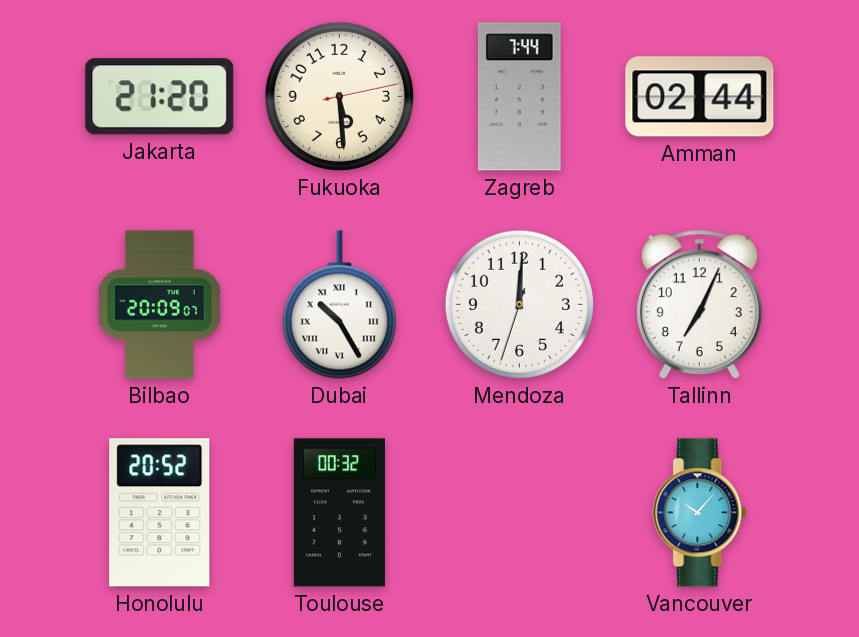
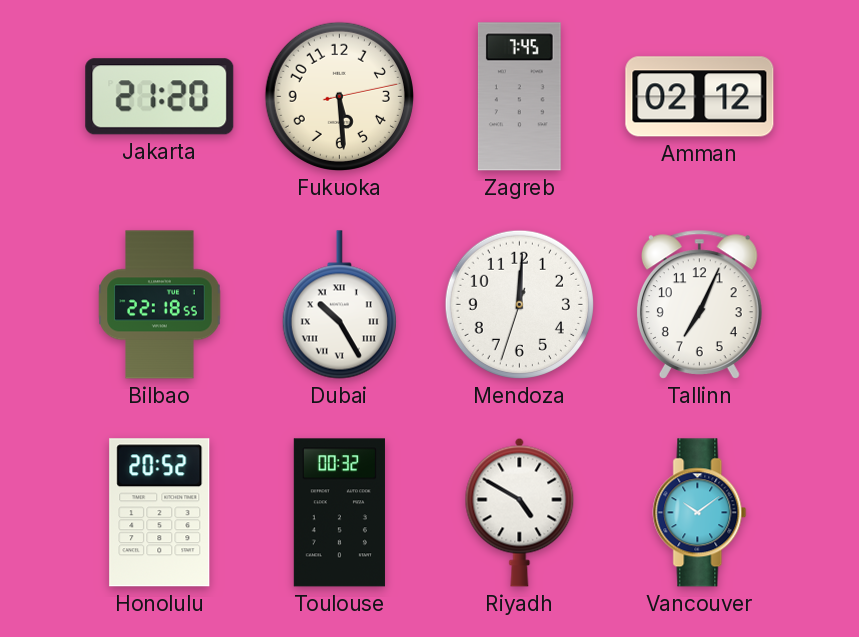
Zagreb: 7:44 -> 7:45
Amman: 02:44 -> 02:12
Bilbao: 20:09 -> 22:18
Riyadh: none -> 4:50
Vancouver: 10:07 -> 10:09
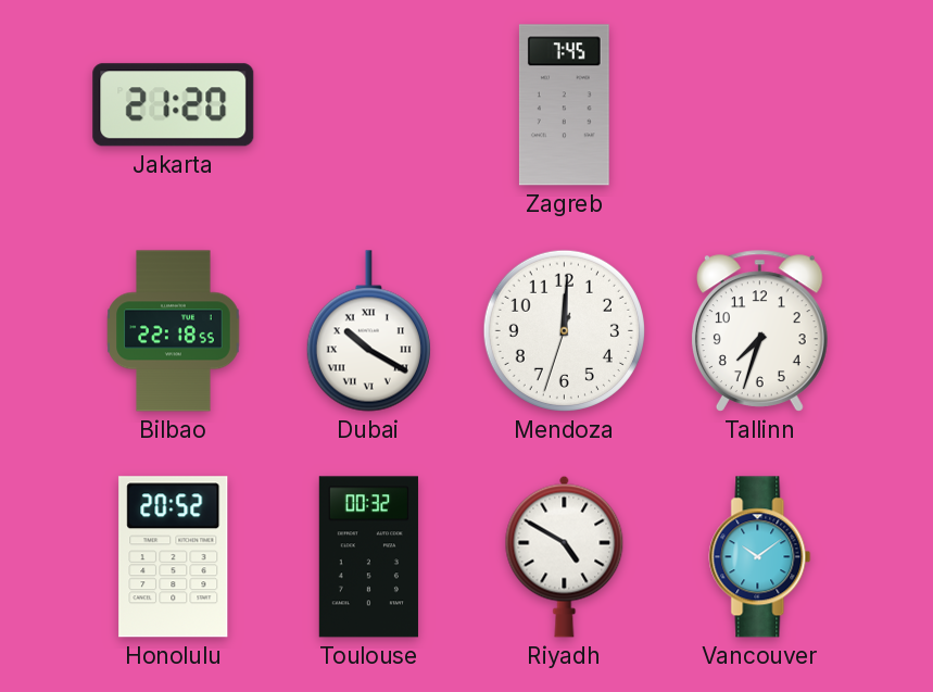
Fukuoka: 5:29 -> none
Amman: 02:12 -> none
Dubai: 10:25 -> 10:20
Tallinn: 7:04 -> 7:33
